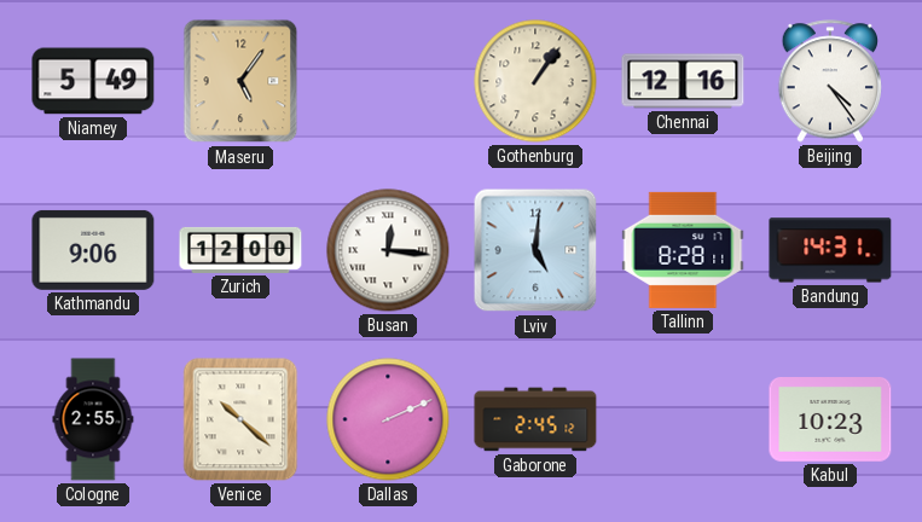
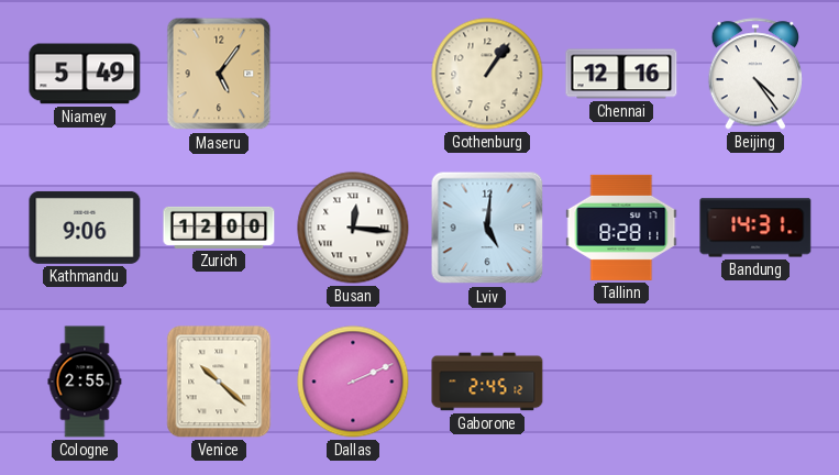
Kabul: 10:23 -> none
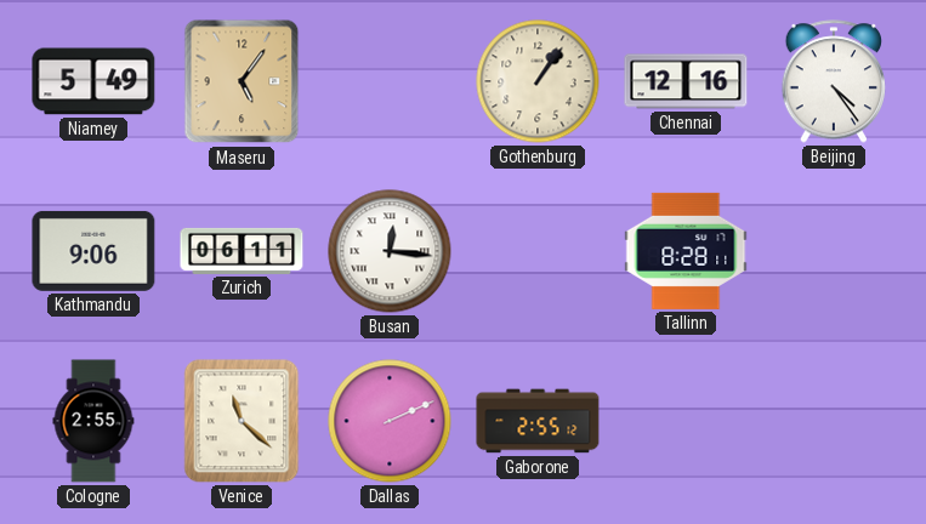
Zurich: 12:00 -> 06:11
Lviv: 5:01 -> none
Bandung: 14:31 -> none
Venice: 10:22 -> 11:22
Gaborone: 2:45 -> 2:55
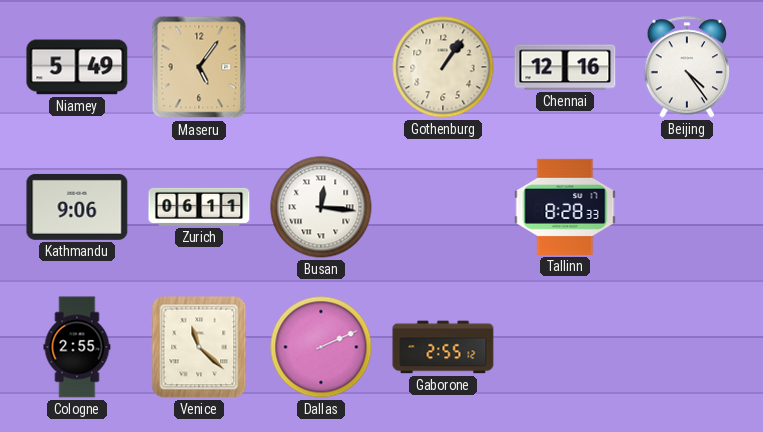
Tallinn: 8:28:11 -> 8:28:33
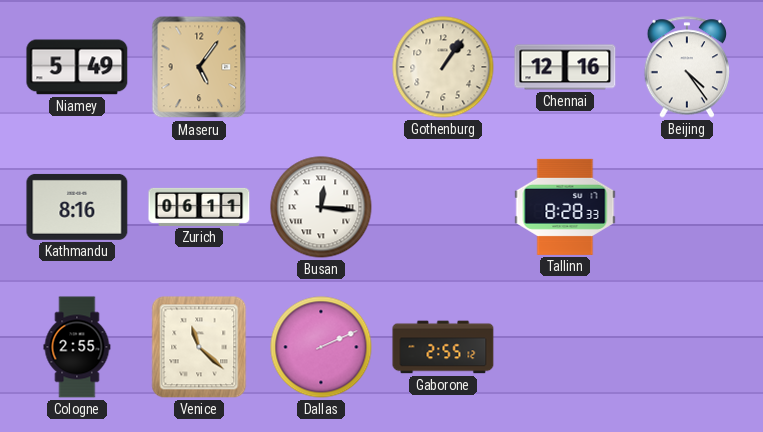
Kathmandu: 9:06 -> 8:16
